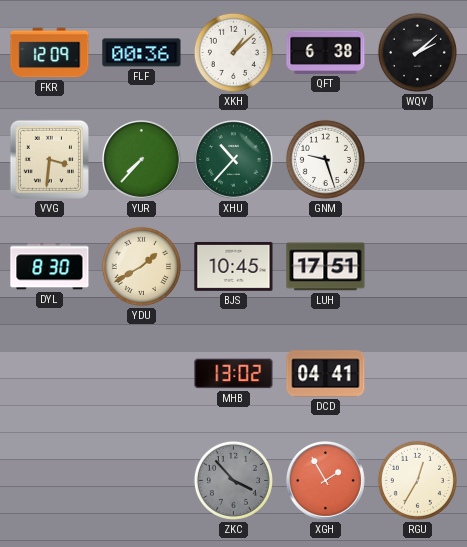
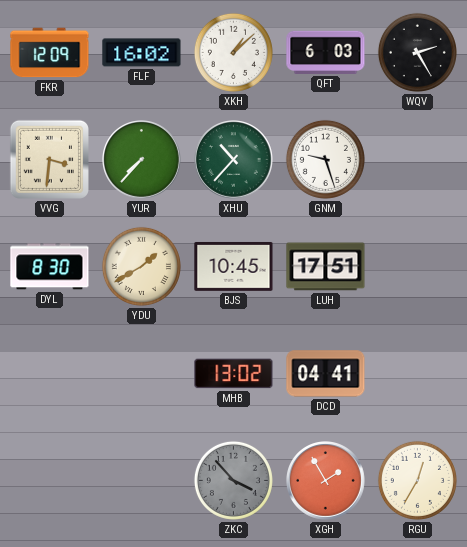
FLF: 00:36 -> 16:02
QFT: 6:38 -> 6:03
WQV: 2:08 -> 2:25
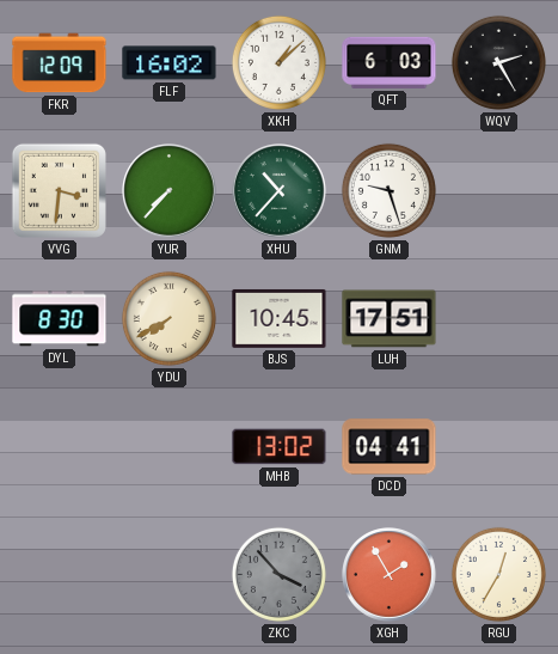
YDU: 1:40 -> 7:40
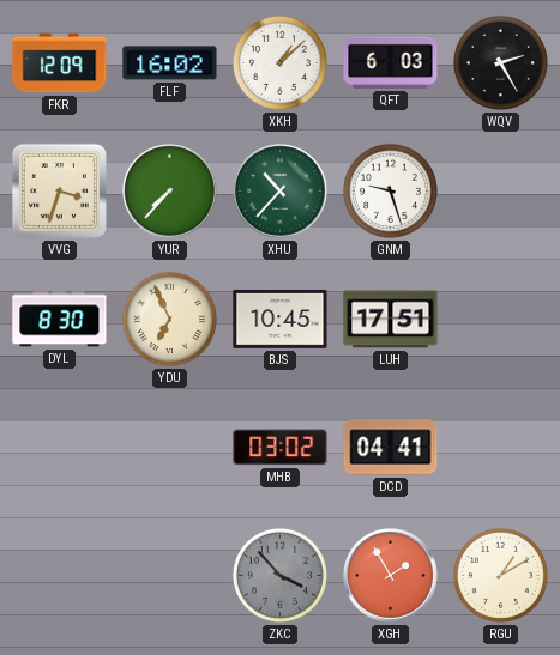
VVG: 3:31 -> 3:33
YDU: 7:40 -> 6:56
MHB: 13:02 -> 03:02
RGU: 12:35 -> 1:10
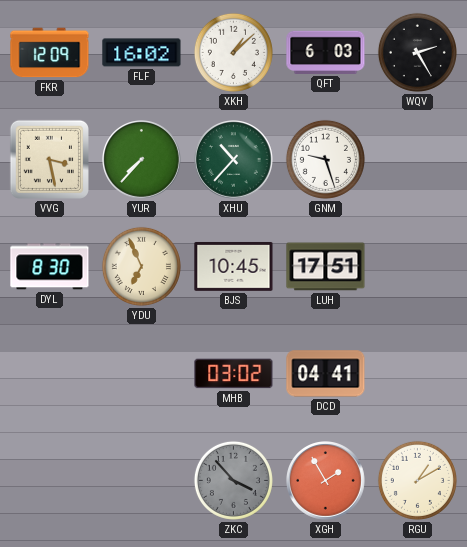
VVG: 3:33 -> 3:28
